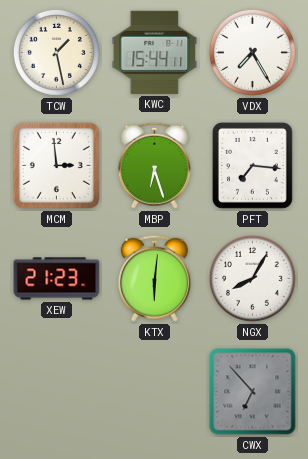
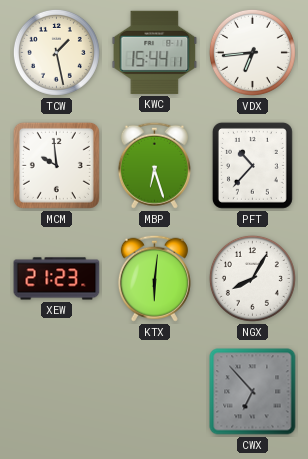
VDX: 7:25 -> 6:44
MCM: 2:59 -> 9:59
PFT: 7:16 -> 10:37
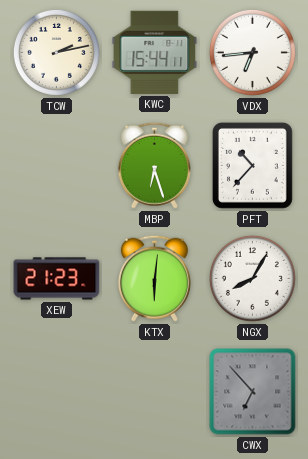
TCW: 1:28 -> 2:13
MCM: 9:59 -> none
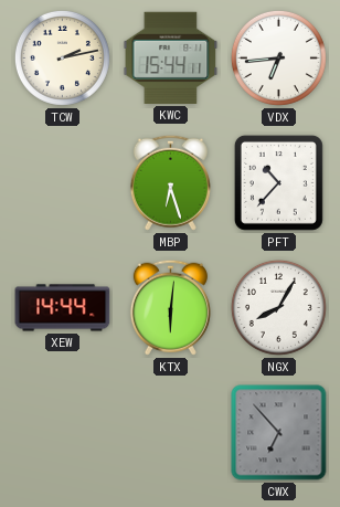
XEW: 21:23 -> 14:44
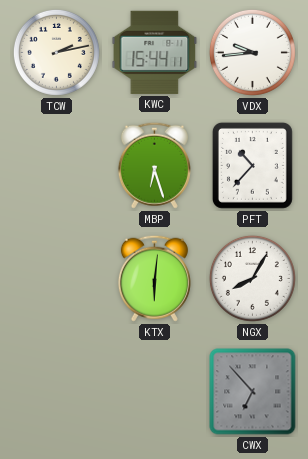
VDX: 6:44 -> 9:44
XEW: 14:44 -> none
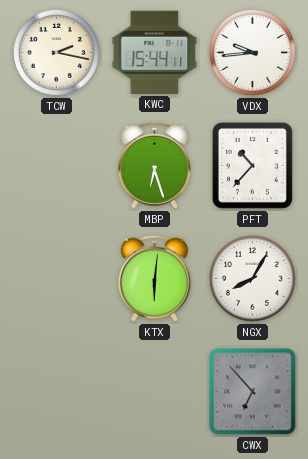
TCW: 2:13 -> 2:17
